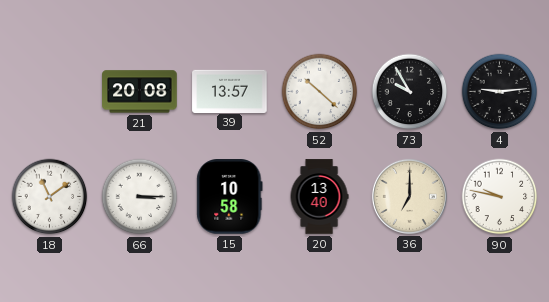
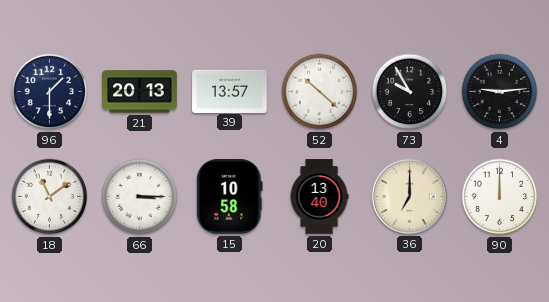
96: none -> 1:30
21: 20:08 -> 20:13
90: 9:47 -> 12:00
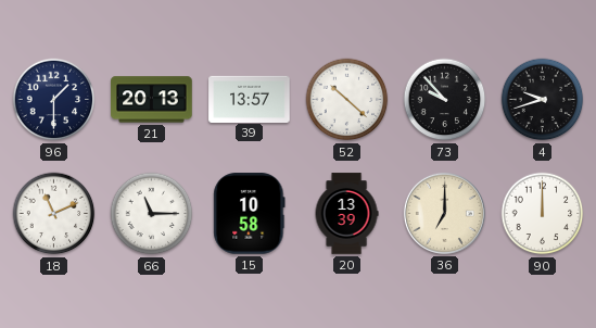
73: 9:55 -> 9:53
4: 9:14 -> 9:42
18: 11:09 -> 11:11
66: 3:15 -> 11:15
20: 13:40 -> 13:39
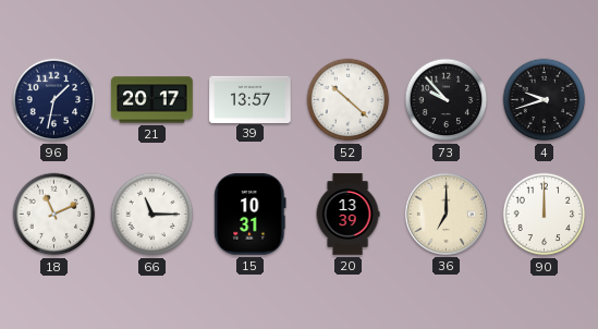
96: 1:30 -> 1:32
21: 20:13 -> 20:17
15: 10:58 -> 10:31
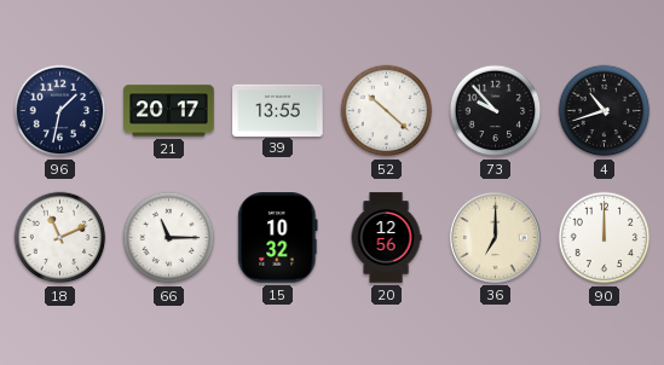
39: 13:57 -> 13:55
4: 9:42 -> 10:42
15: 10:31 -> 10:32
20: 13:39 -> 12:56
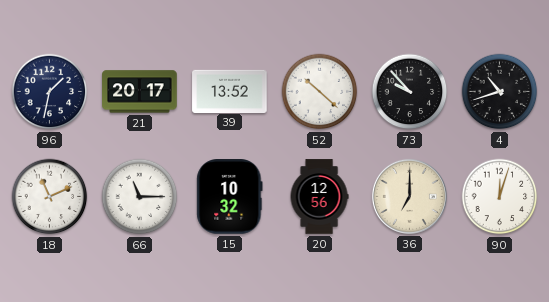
39: 13:55 -> 13:52
90: 12:00 -> 12:03
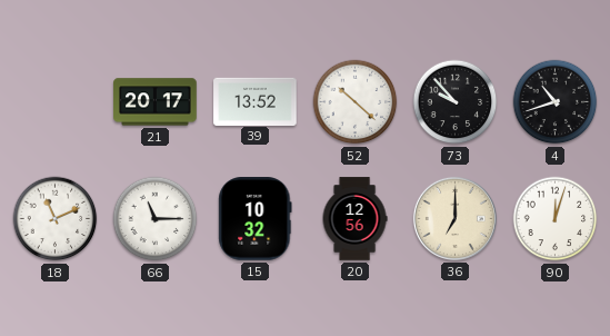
96: 1:32 -> none
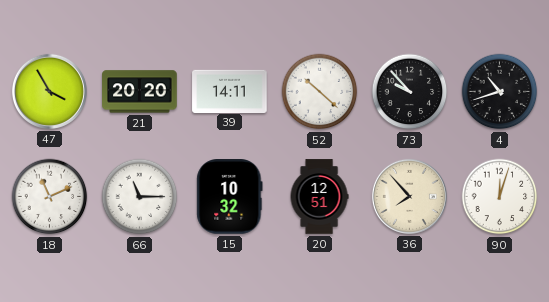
47: none -> 3:55
21: 20:17 -> 20:20
39: 13:52 -> 14:11
20: 12:56 -> 12:51
36: 7:00 -> 7:53
